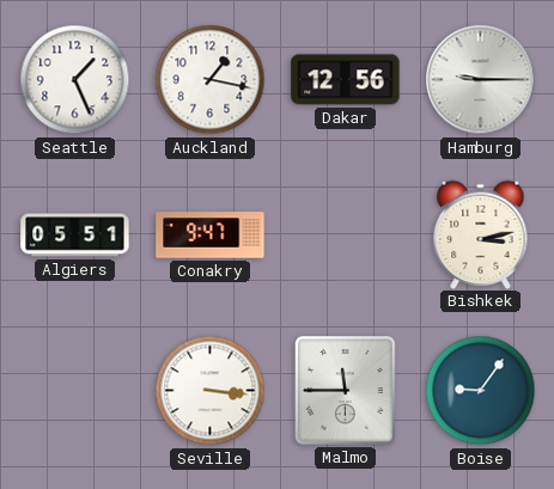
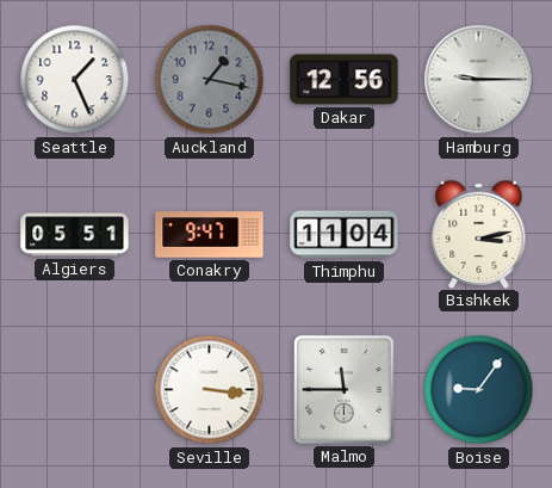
Auckland dial: white -> grey
Thimphu: none -> 11:04
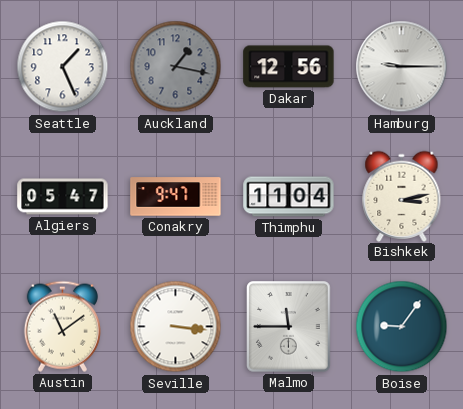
Algiers: 05:51 -> 05:47
Austin: none -> 11:09
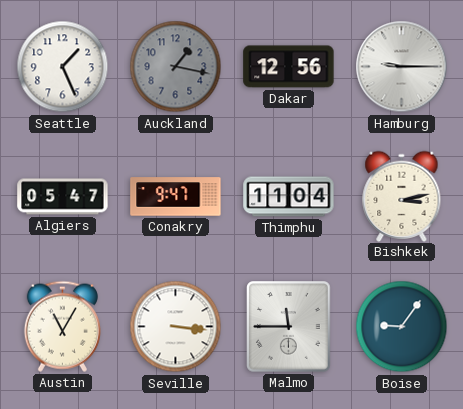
Austin: 11:09 -> 11:05
